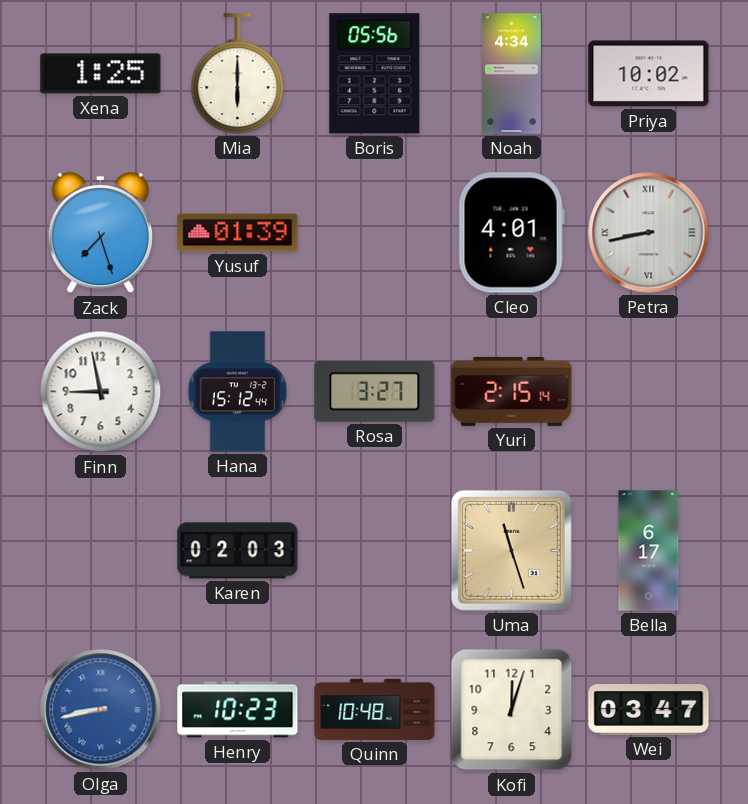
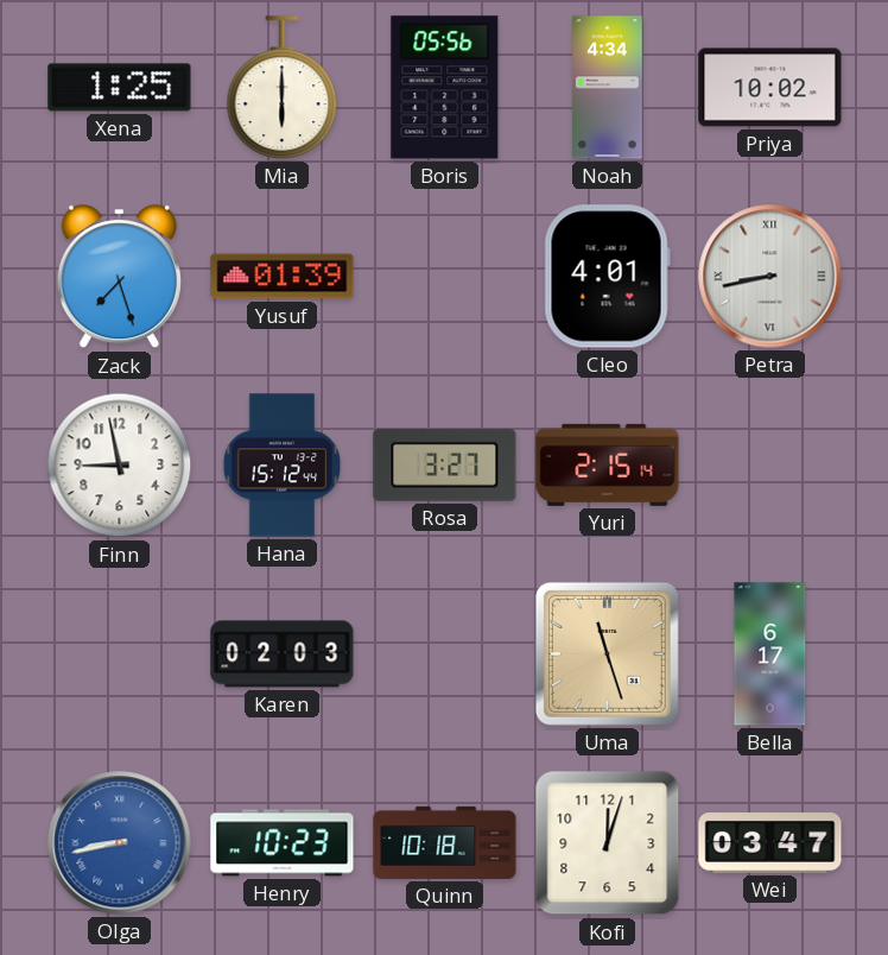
Quinn: 10:48 -> 10:18
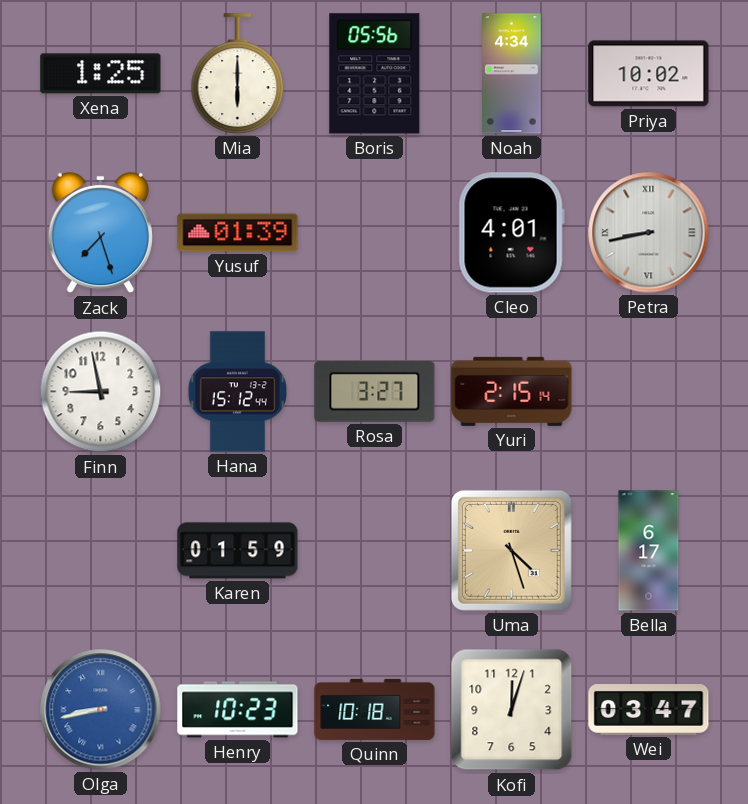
Karen: 02:03 -> 01:59
Uma: 11:27 -> 4:27
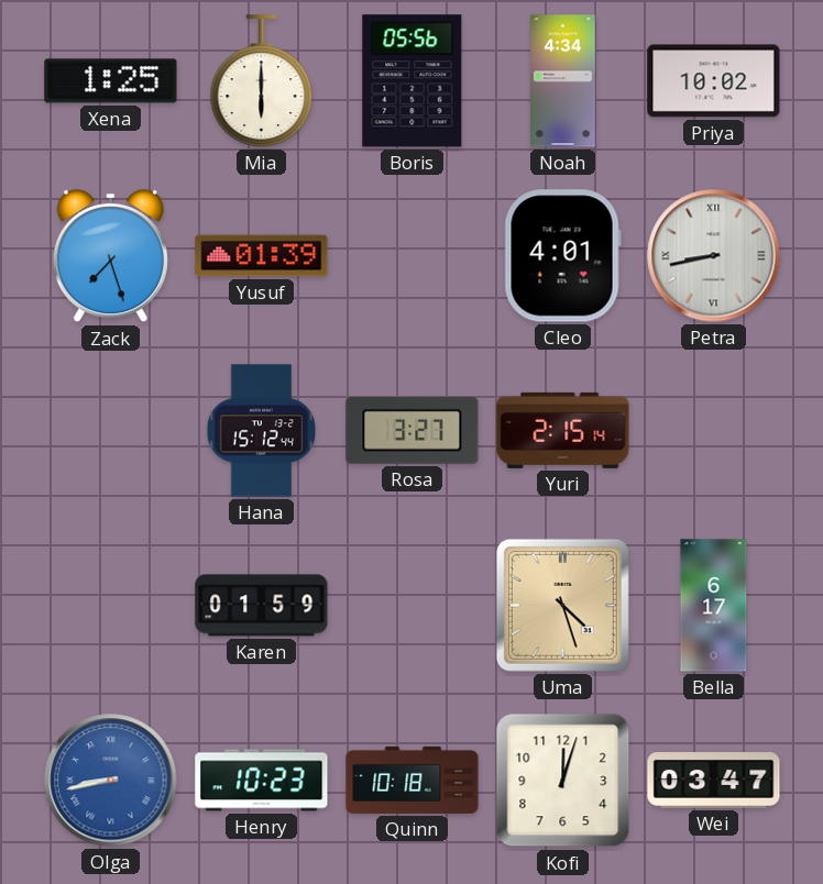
Finn: 8:58 -> none
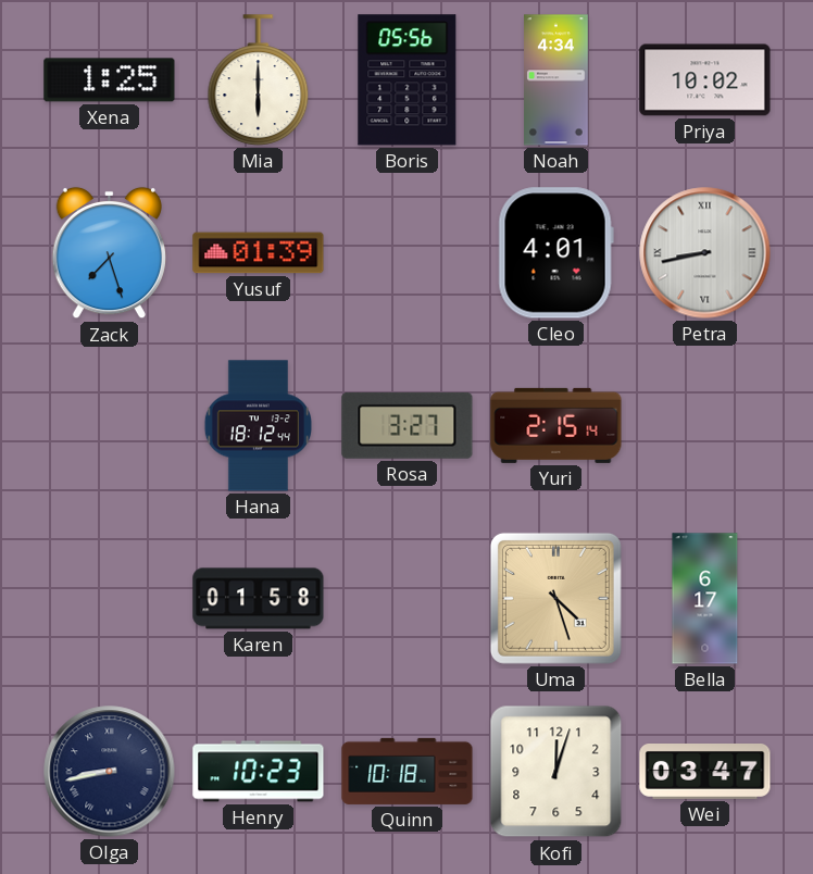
Hana: 15:12 -> 18:12
Karen: 01:59 -> 01:58
Olga dial: blue -> navy
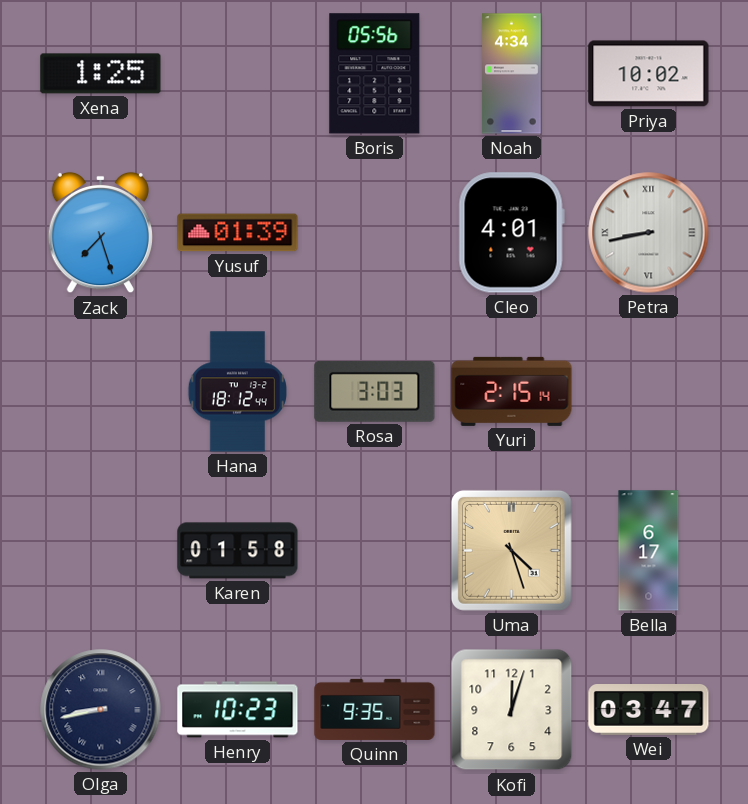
Mia: 6:00 -> none
Rosa: 3:27 -> 3:03
Quinn: 10:18 -> 9:35
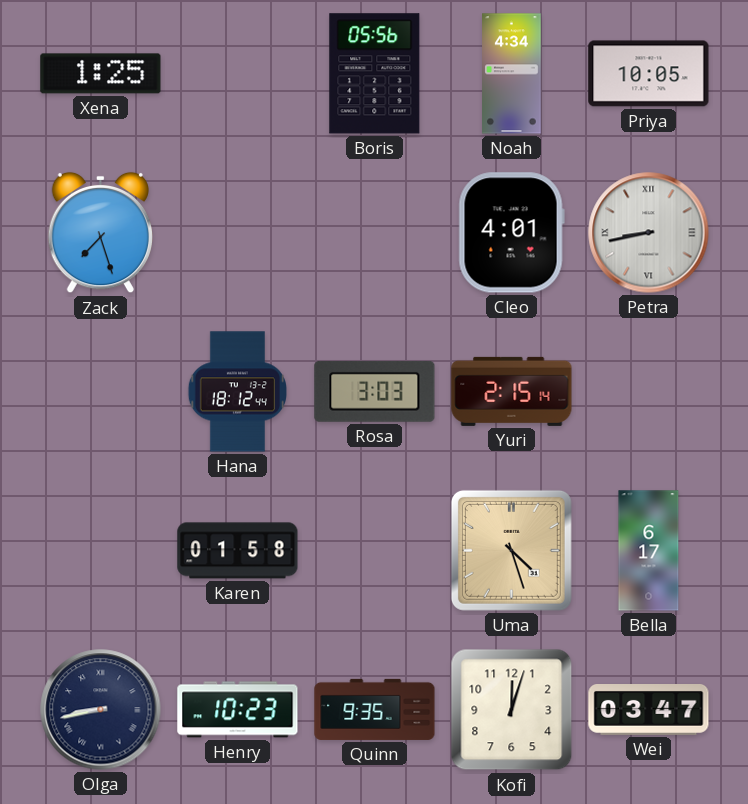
Priya: 10:02 -> 10:05
Yusuf: 01:39 -> none
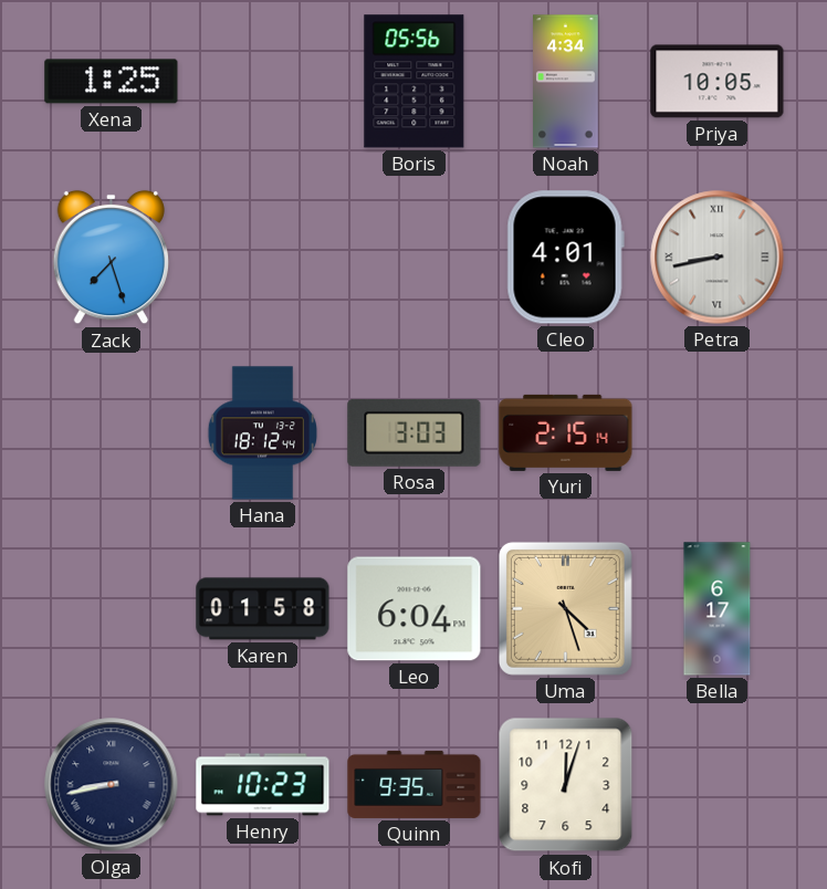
Leo: none -> 6:04
Wei: 03:47 -> none
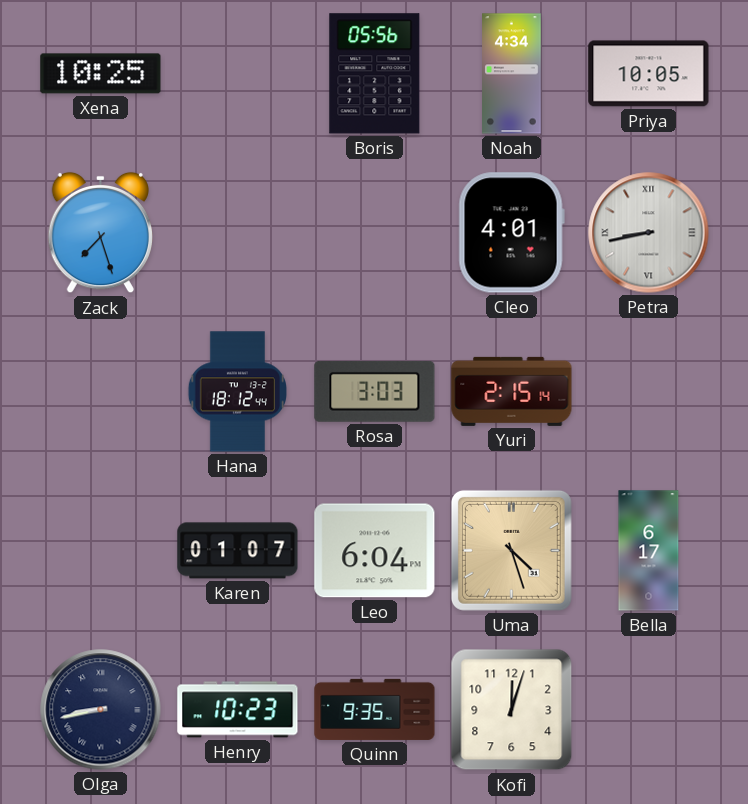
Xena: 1:25 -> 10:25
Karen: 01:58 -> 01:07
